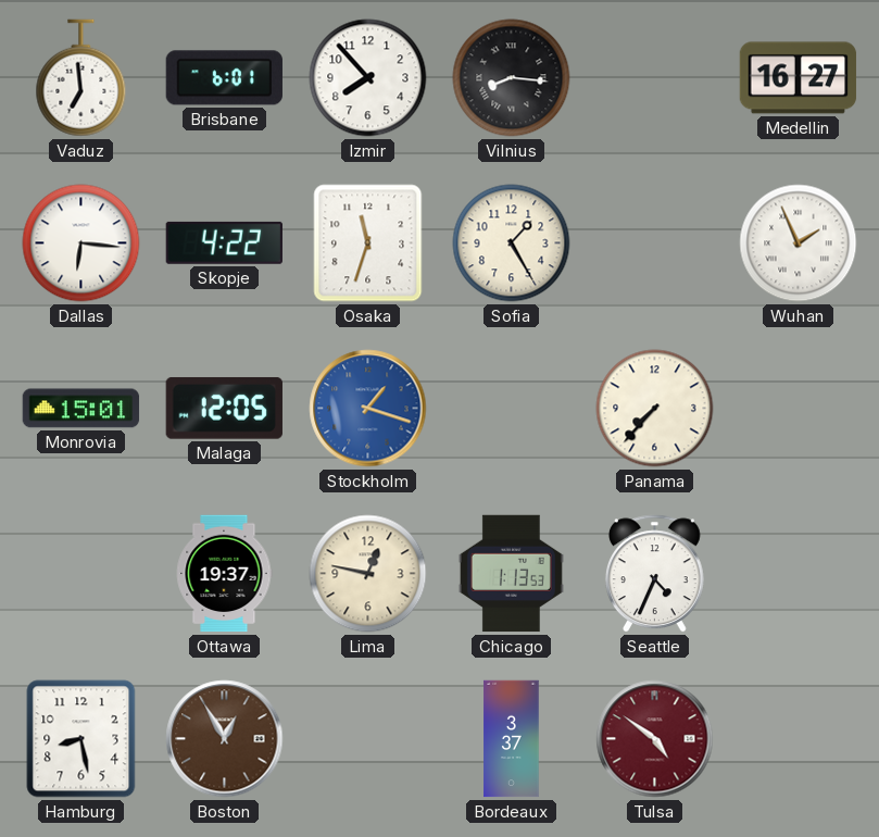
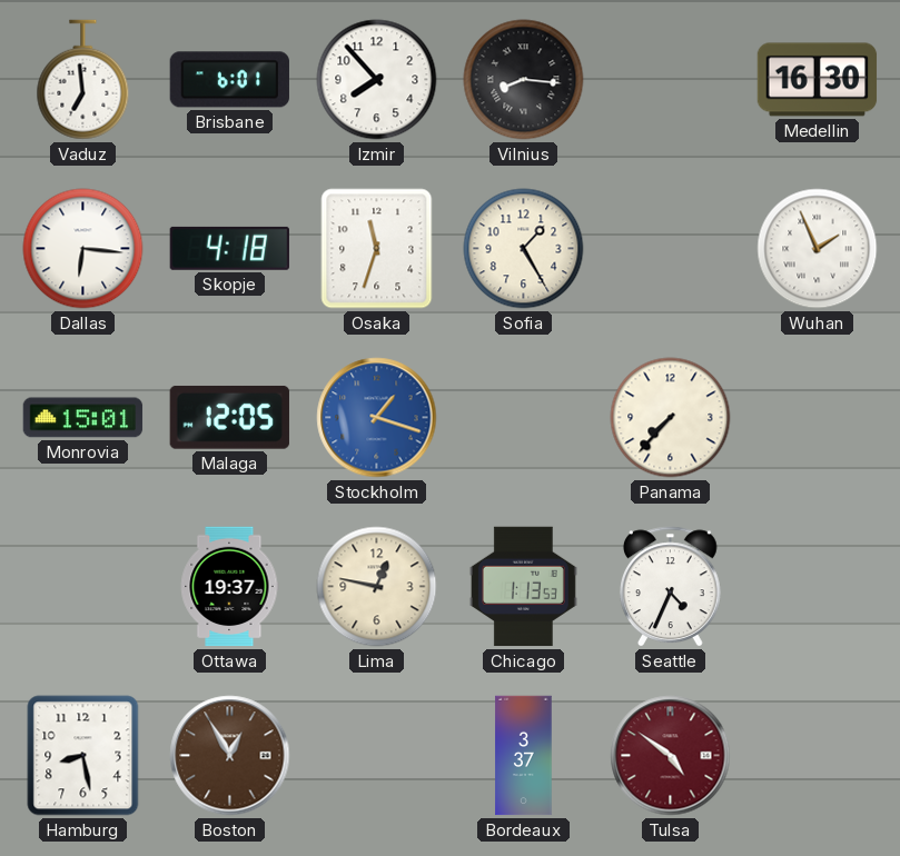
Medellin: 16:27 -> 16:30
Skopje: 4:22 -> 4:18
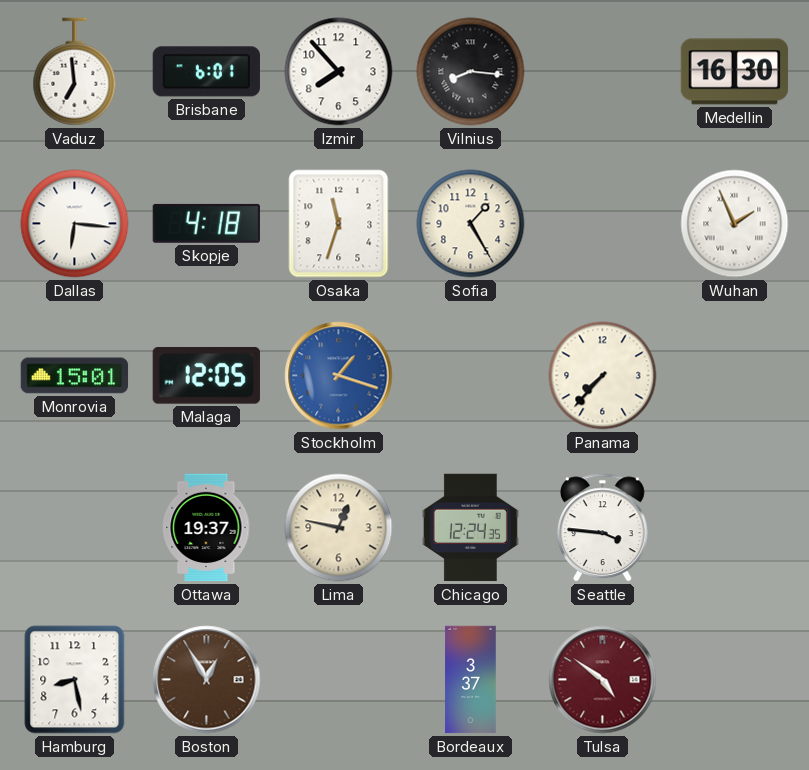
Chicago: 1:13 -> 12:24
Seattle: 4:34 -> 3:46
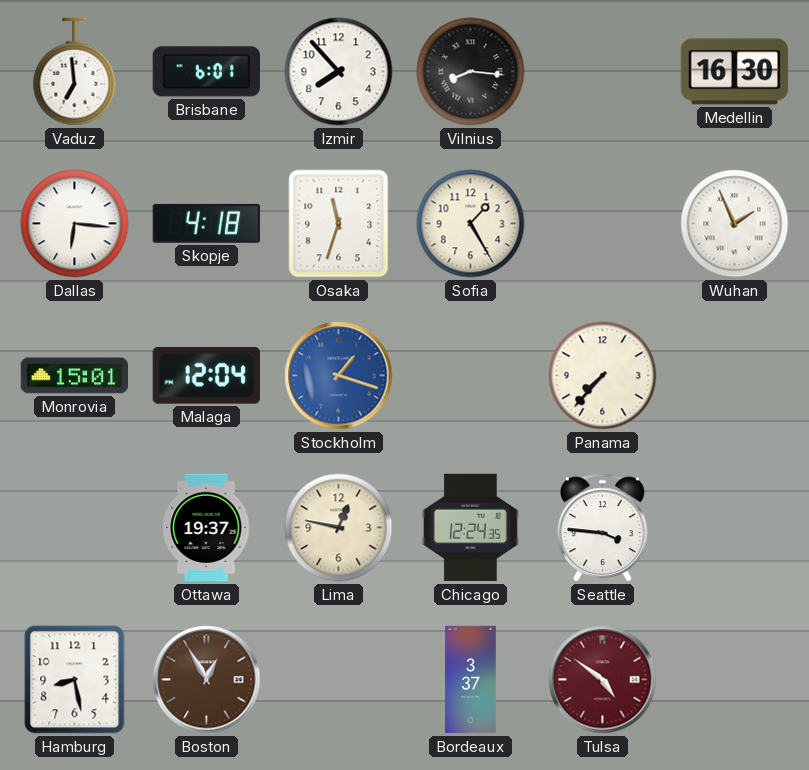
Malaga: 12:05 -> 12:04
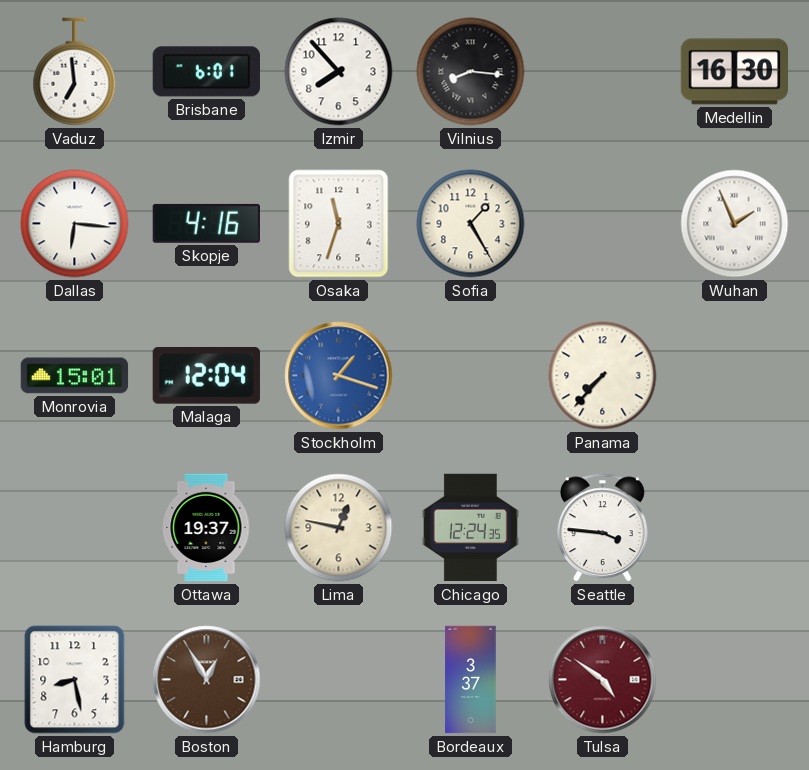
Skopje: 4:18 -> 4:16
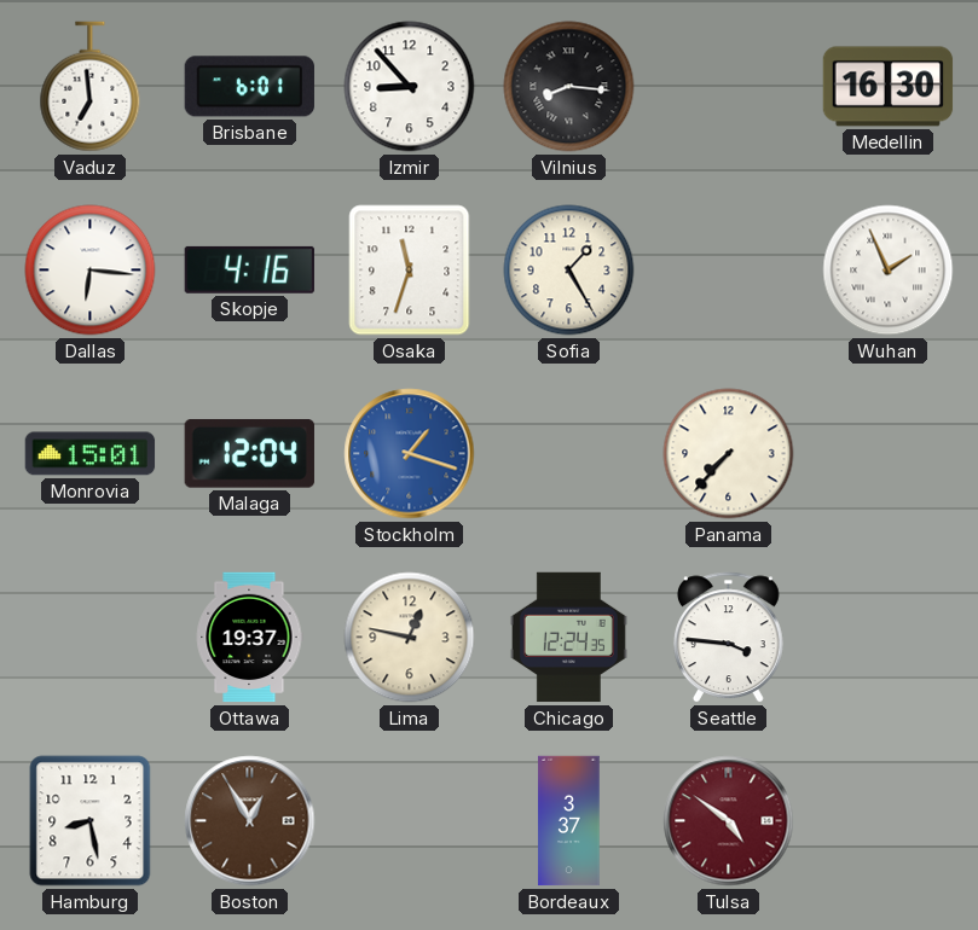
Izmir: 7:53 -> 8:53
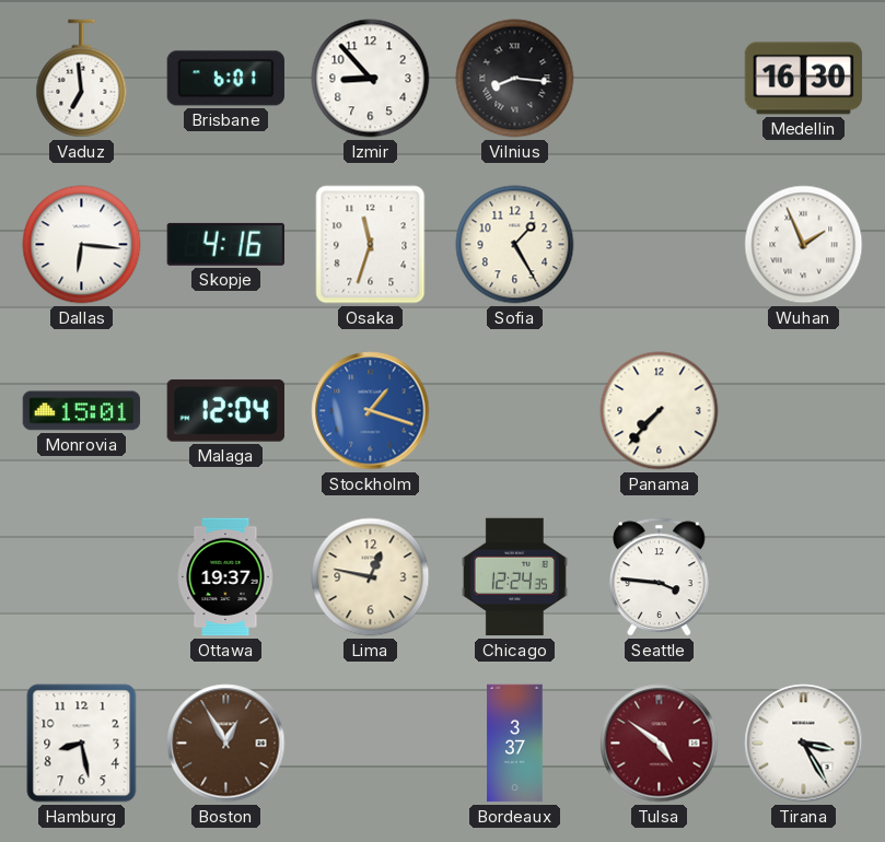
Tirana: none -> 3:25
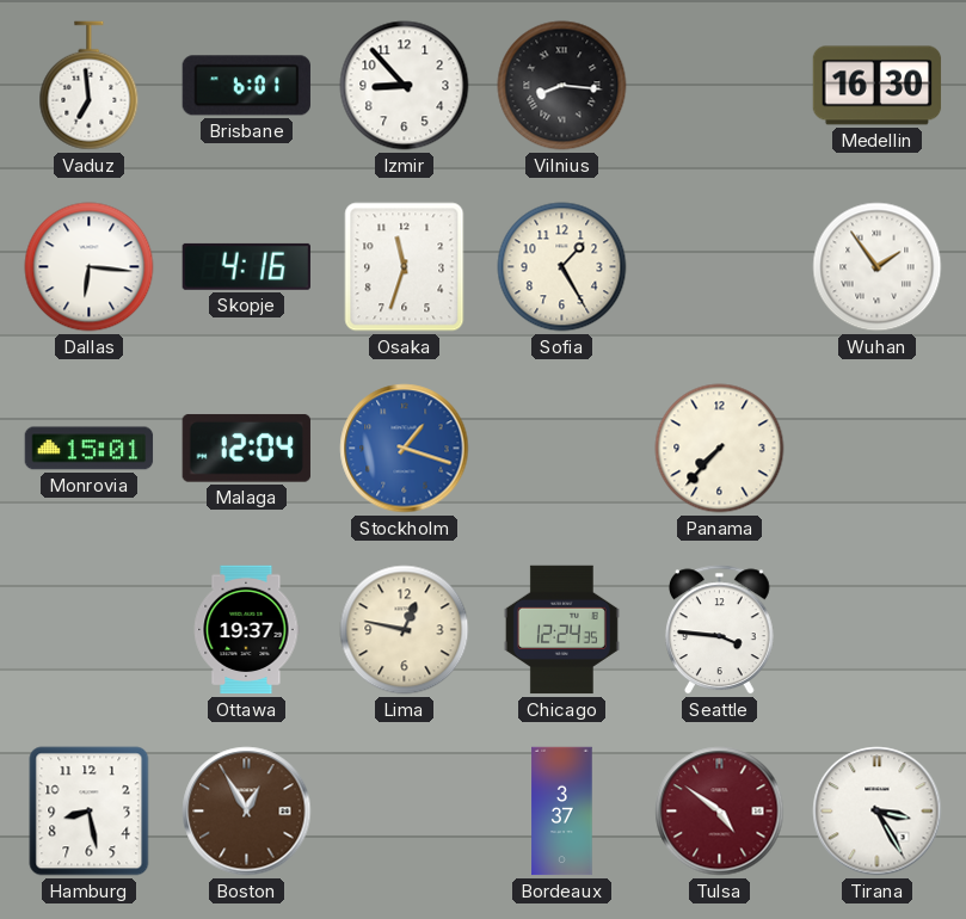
Wuhan: 1:56 -> 1:54
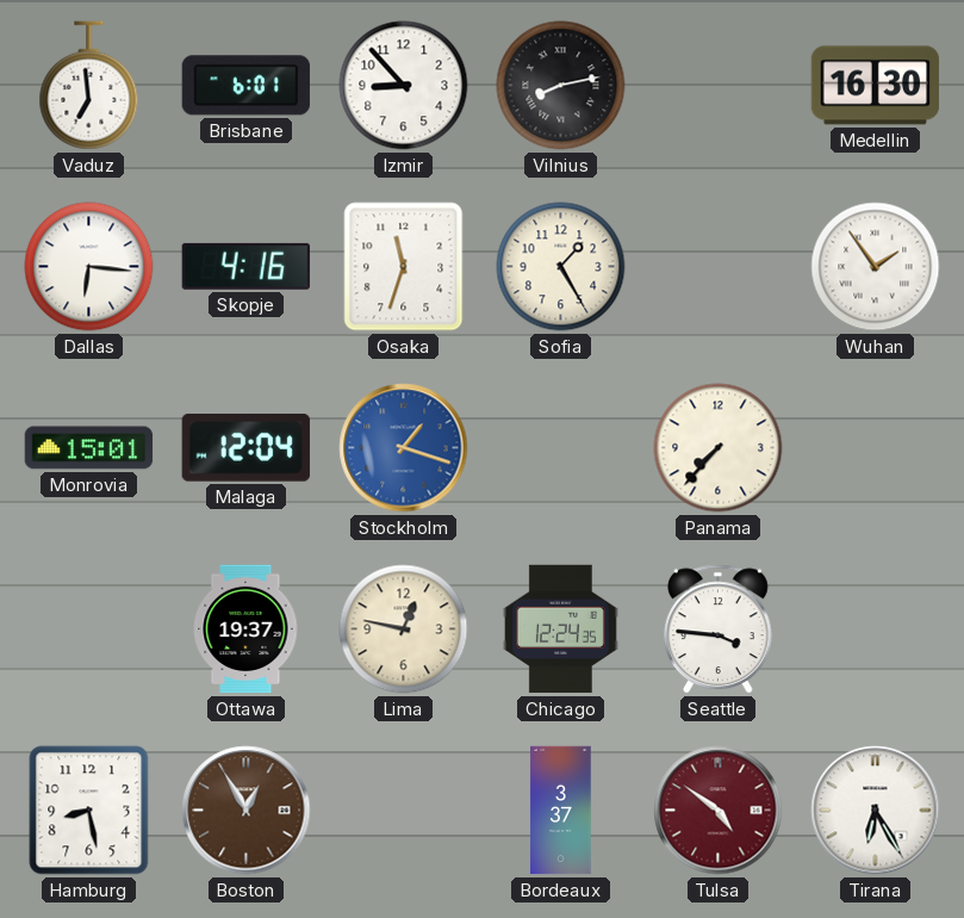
Vilnius: 8:16 -> 8:13
Tirana: 3:25 -> 6:25
